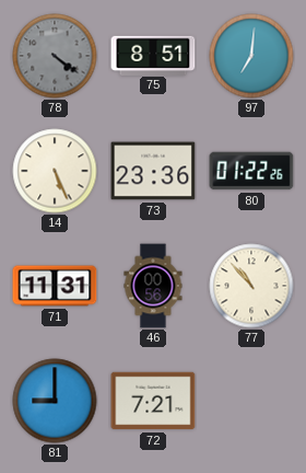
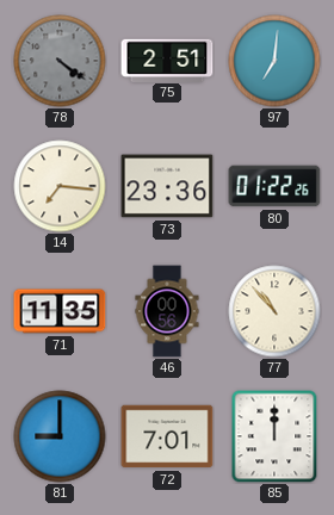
75: 8:51 -> 2:51
14: 5:26 -> 7:16
71: 11:31 -> 11:35
72: 7:21 -> 7:01
85: none -> 12:00
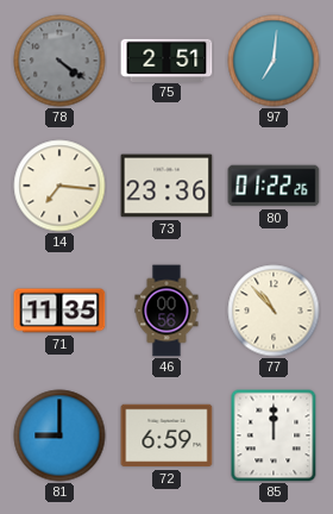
72: 7:01 -> 6:59
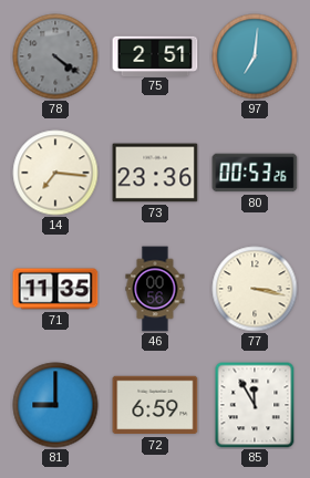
80: 01:22 -> 00:53
77: 10:53 -> 3:17
85: 12:00 -> 11:55
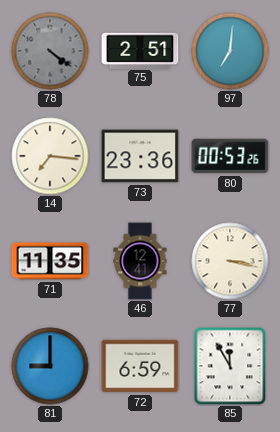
46: 00:56 -> 12:41
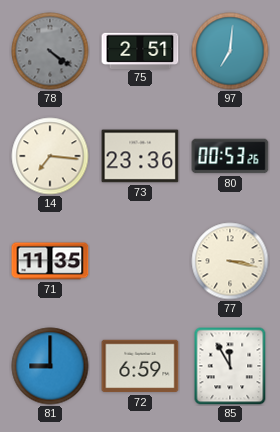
46: 12:41 -> none
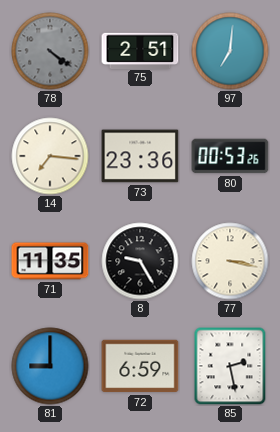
8: none -> 9:25
85: 11:55 -> 2:28
